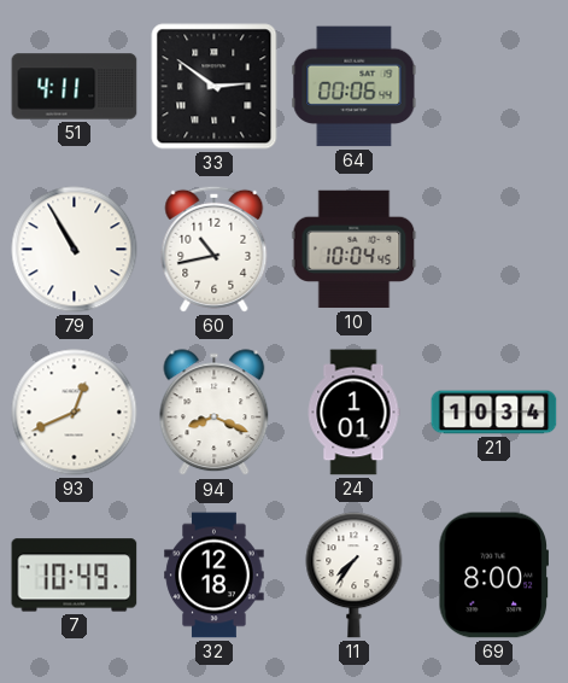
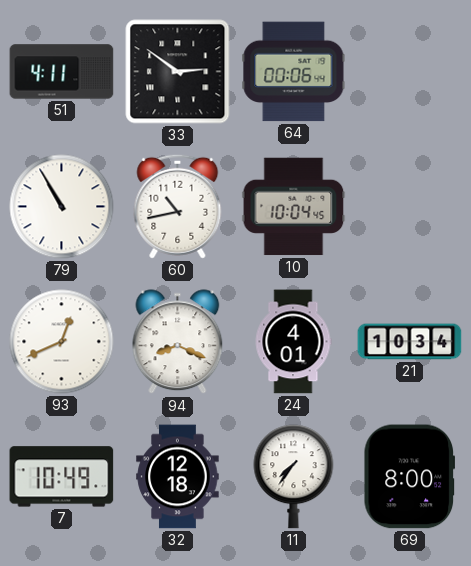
24: 1:01 -> 4:01
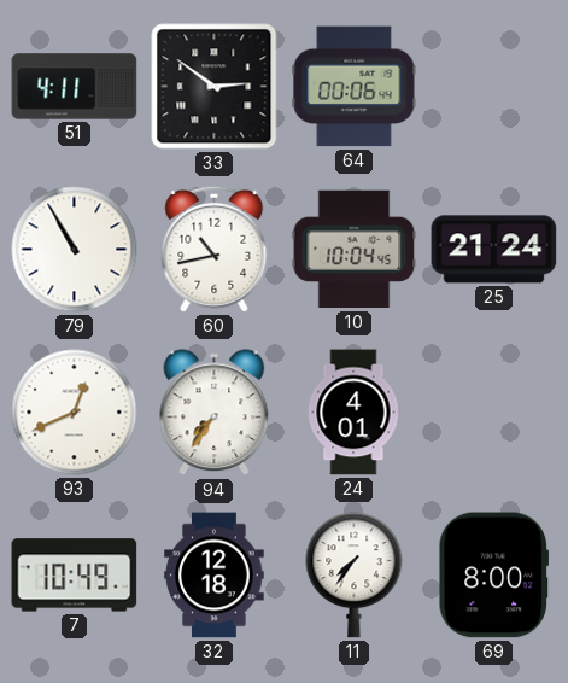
25: none -> 21:24
94: 8:19 -> 7:36
21: 10:34 -> none
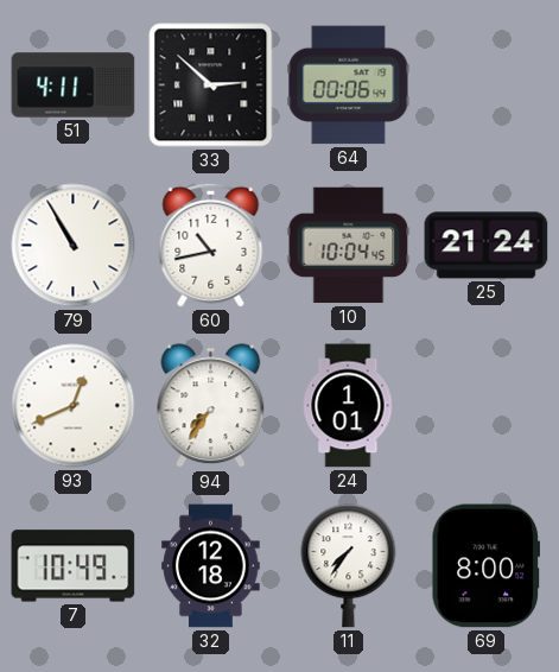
33: 2:51 -> 2:52
24: 4:01 -> 1:01
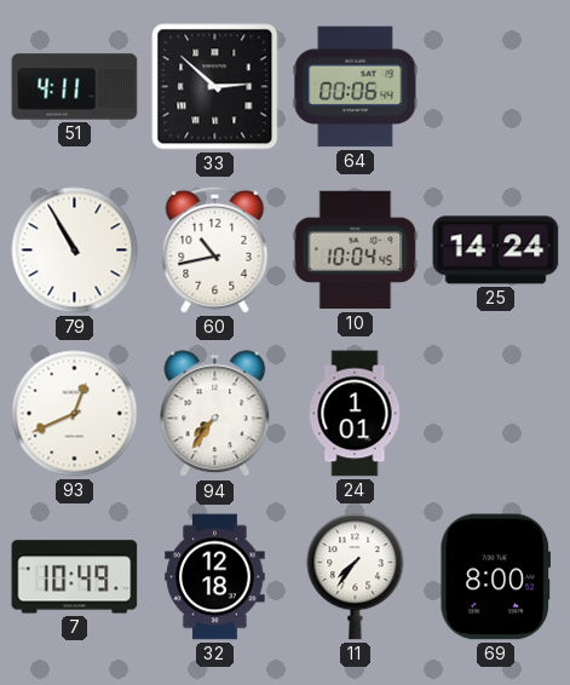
25: 21:24 -> 14:24
